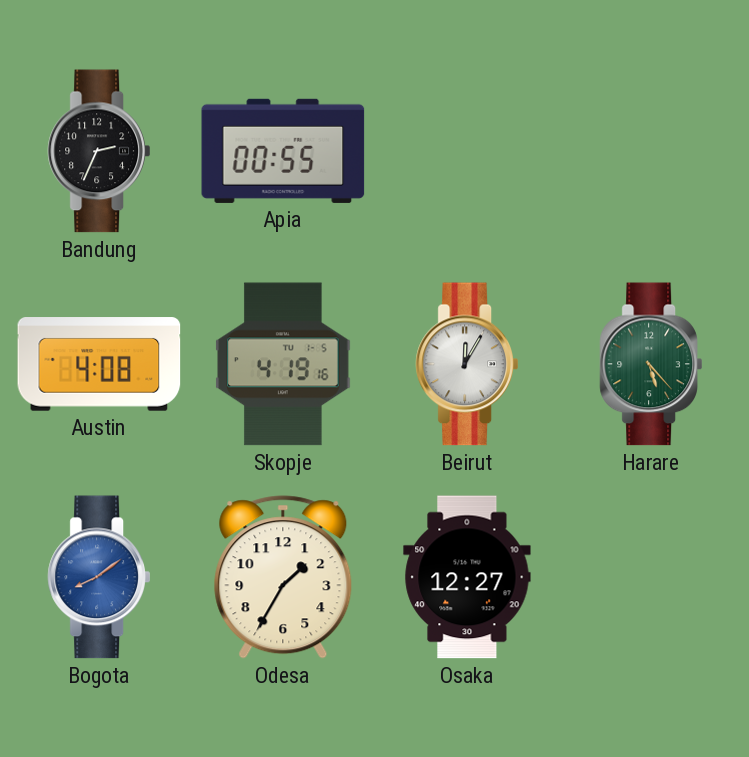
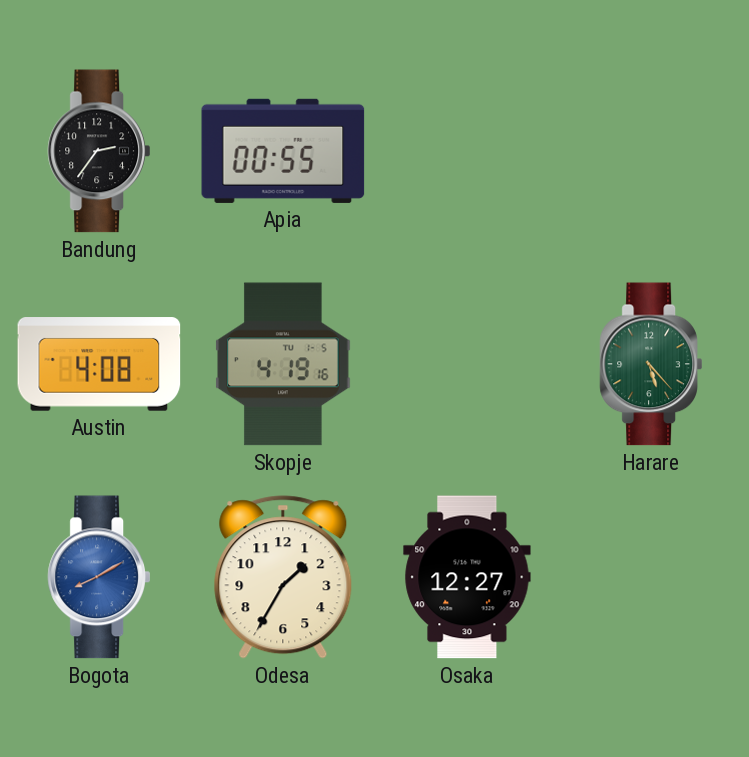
Bandung: 2:34 -> 2:36
Beirut: 12:05 -> none
Bogota: 8:09 -> 8:10
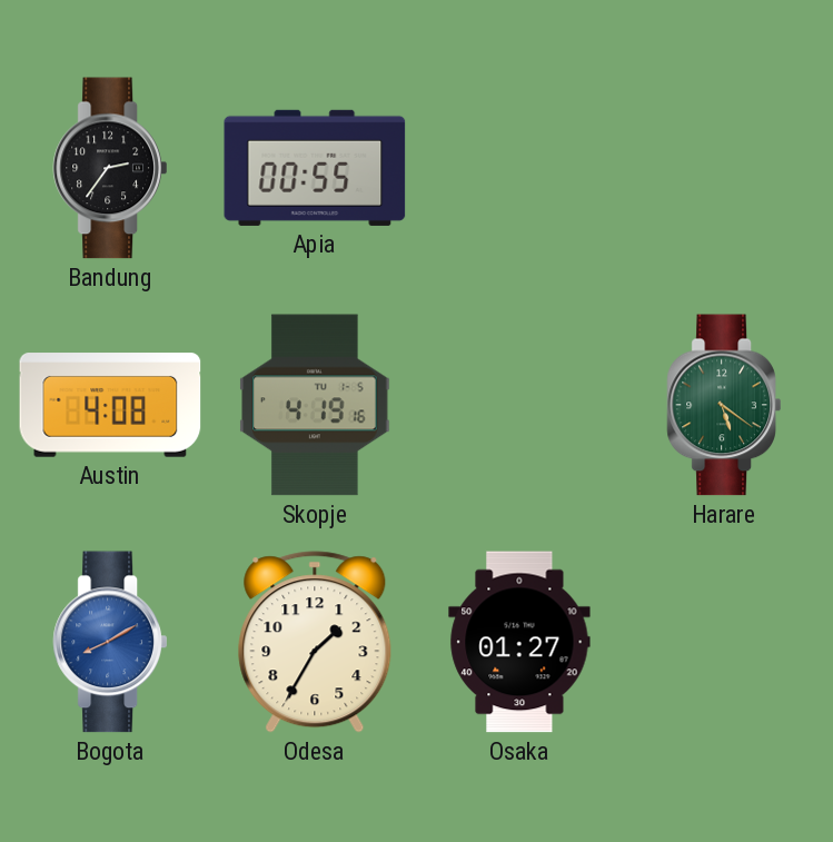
Harare: 5:23 -> 5:21
Osaka: 12:27 -> 01:27
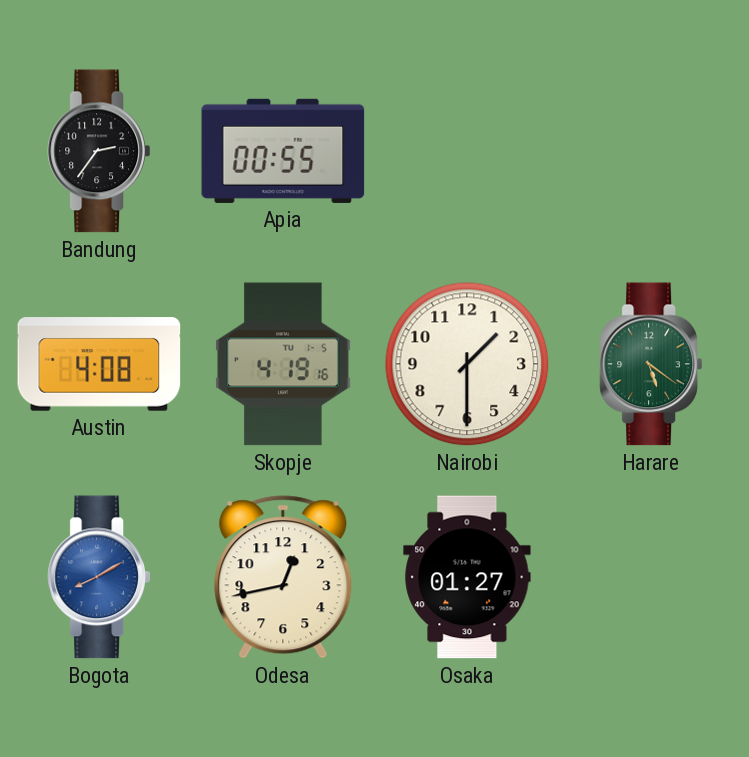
Nairobi: none -> 1:30
Odesa: 1:35 -> 12:43
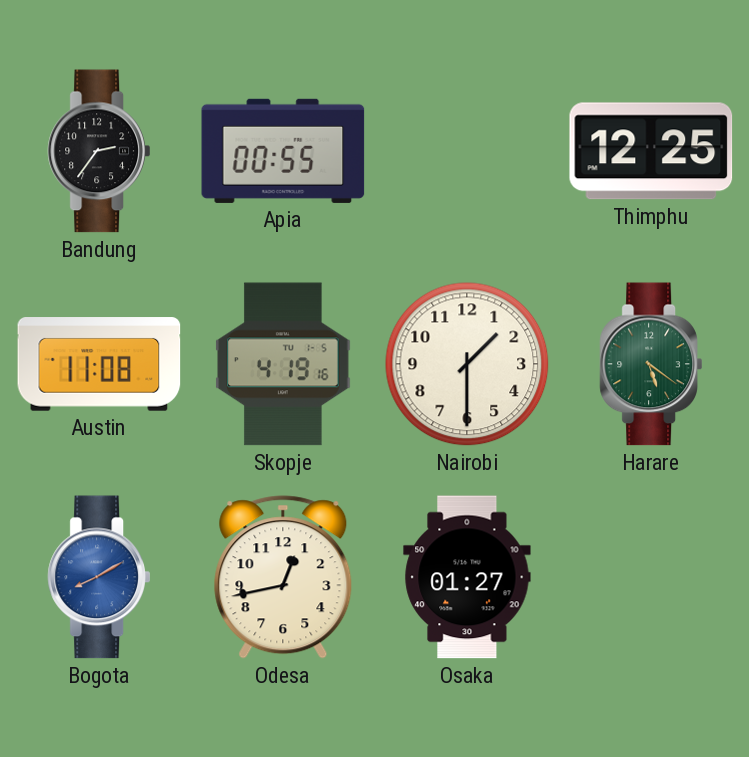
Thimphu: none -> 12:25
Austin: 4:08 -> 11:08
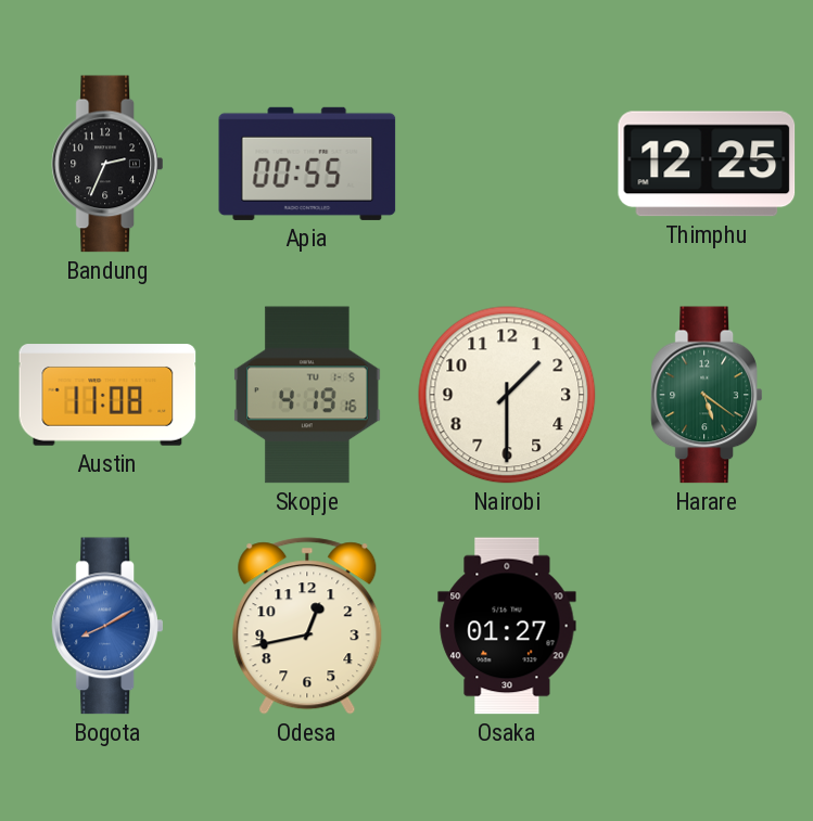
Bandung: 2:36 -> 2:34
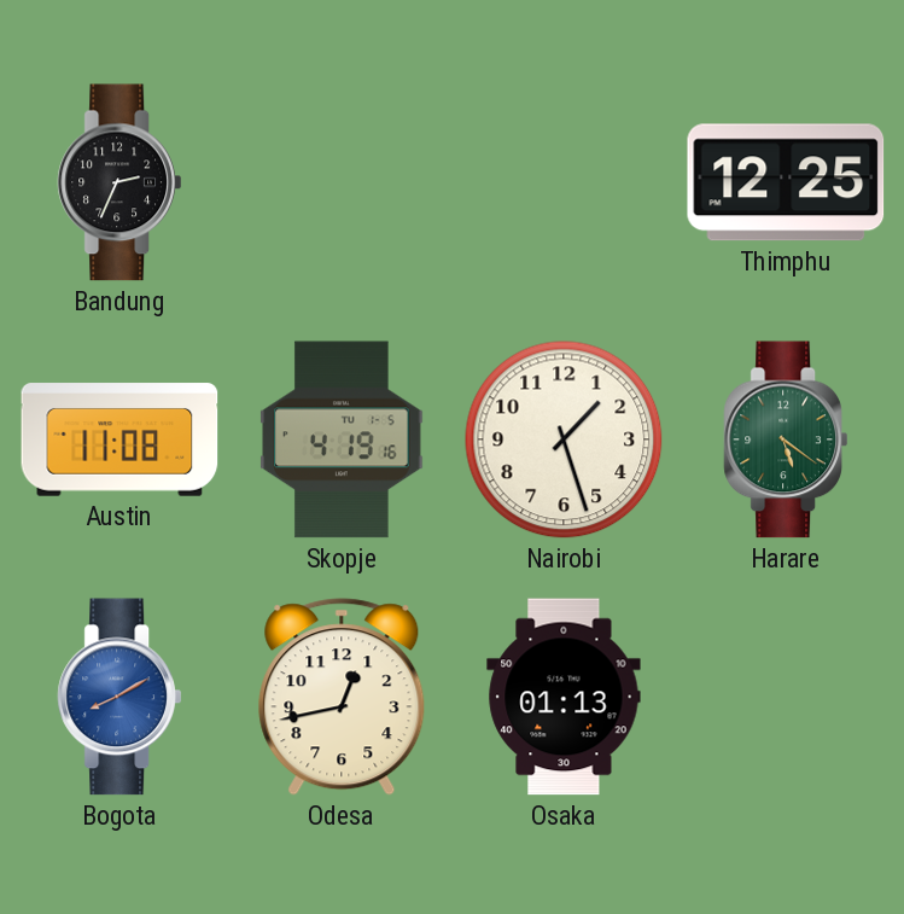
Apia: 00:55 -> none
Nairobi: 1:30 -> 1:27
Osaka: 01:27 -> 01:13
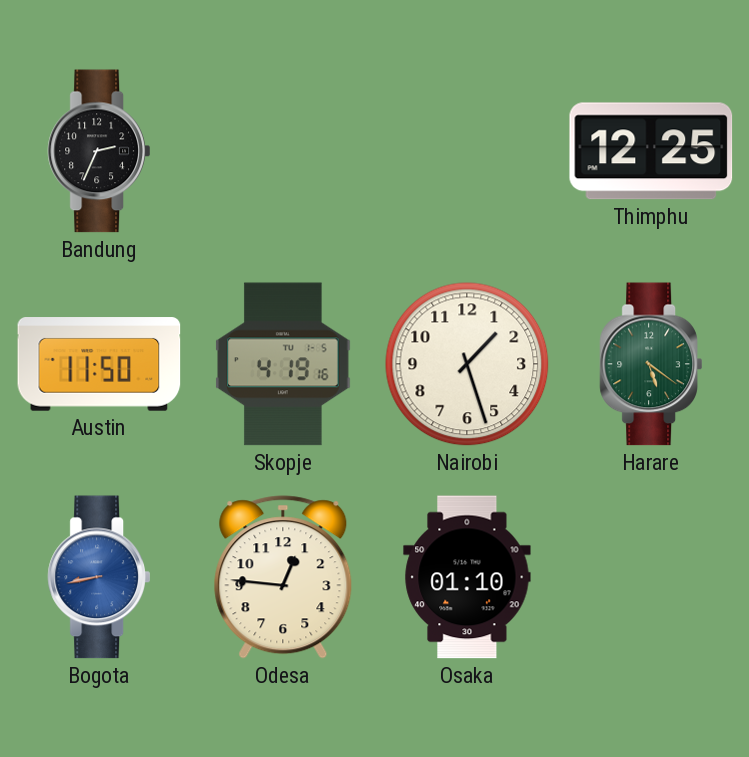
Austin: 11:08 -> 11:50
Bogota: 8:10 -> 8:43
Odesa: 12:43 -> 12:46
Osaka: 01:13 -> 01:10
